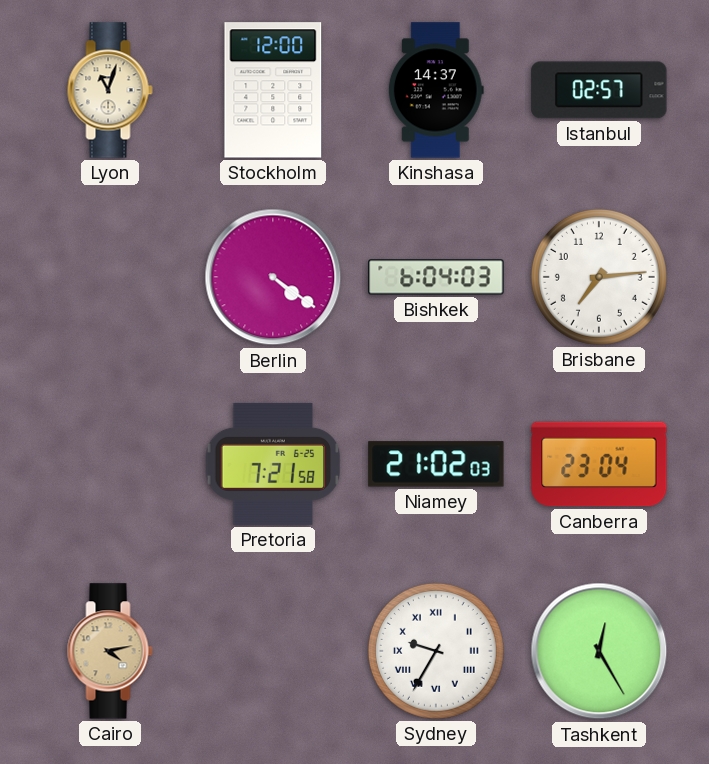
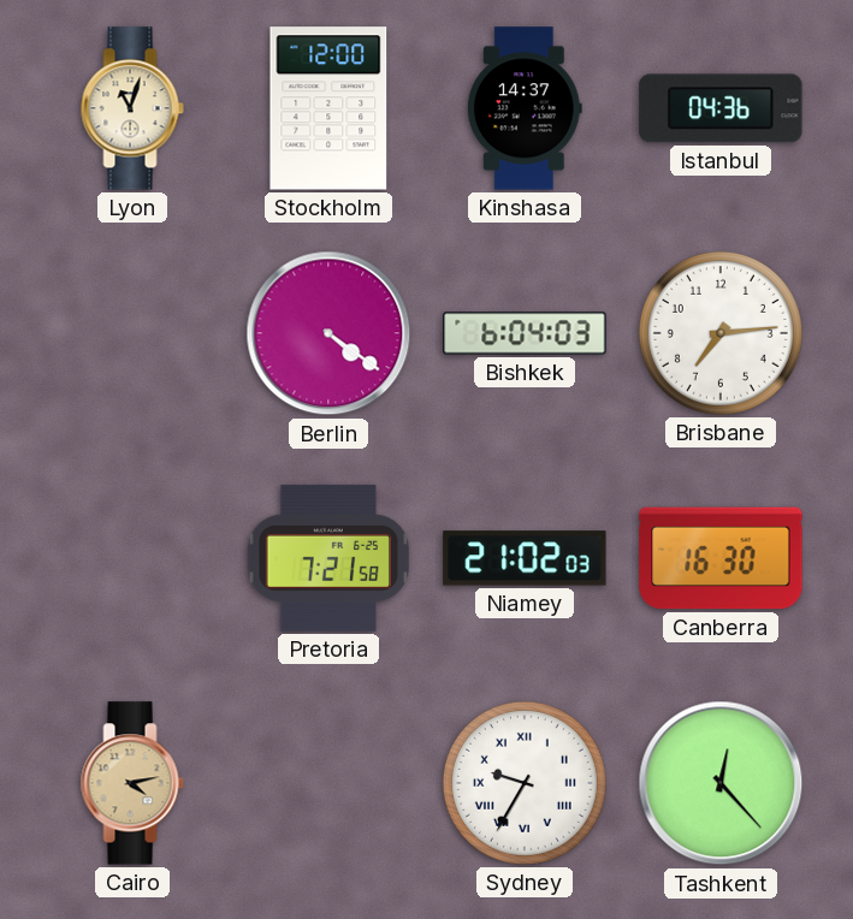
Istanbul: 02:57 -> 04:36
Canberra: 23:04 -> 16:30
Tashkent: 12:25 -> 12:23
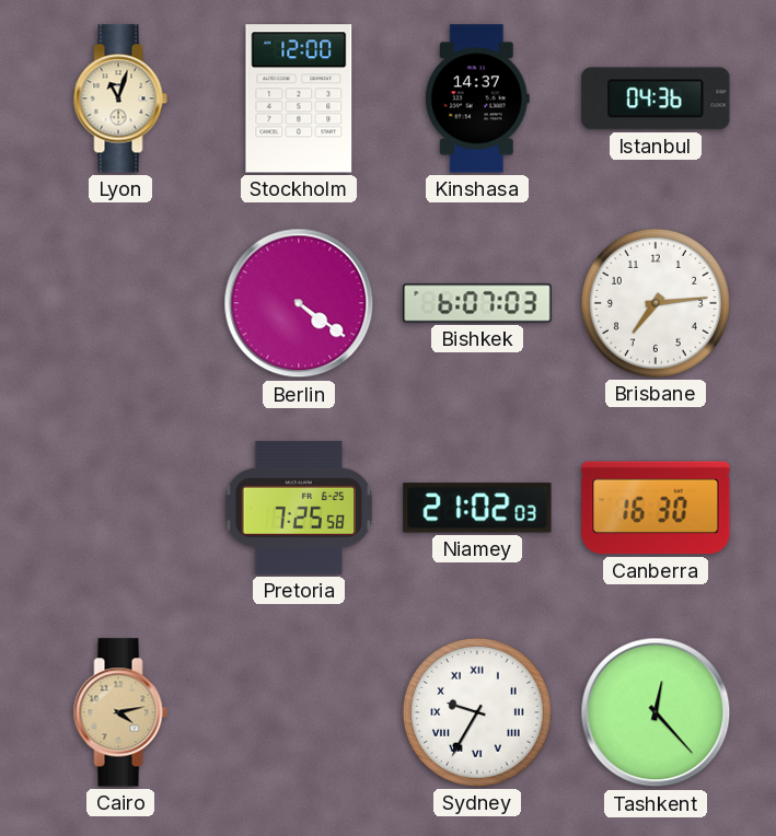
Bishkek: 6:04 -> 6:07
Pretoria: 7:21 -> 7:25
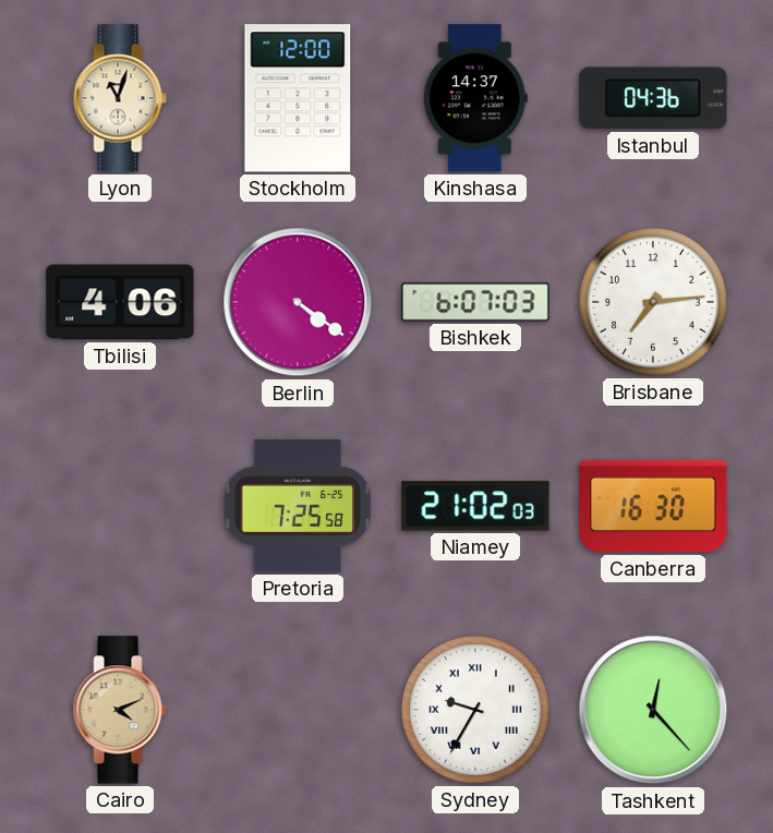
Tbilisi: none -> 4:06
Cairo: 4:13 -> 4:11
